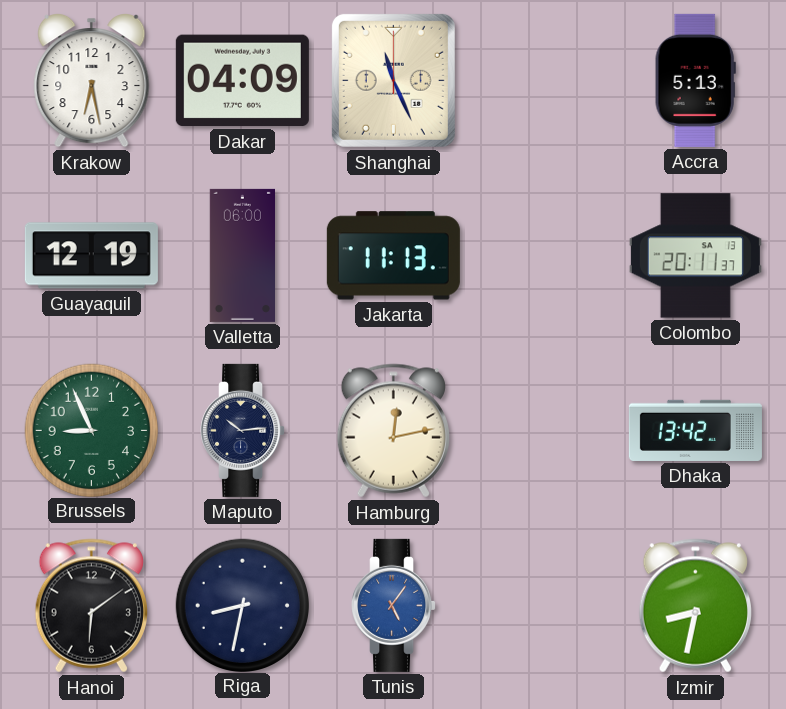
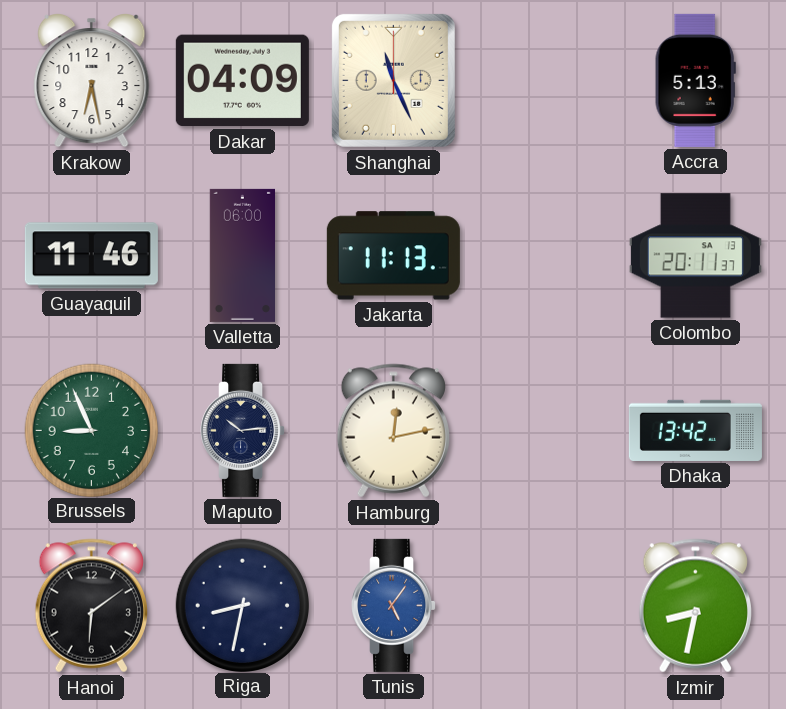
Guayaquil: 12:19 -> 11:46
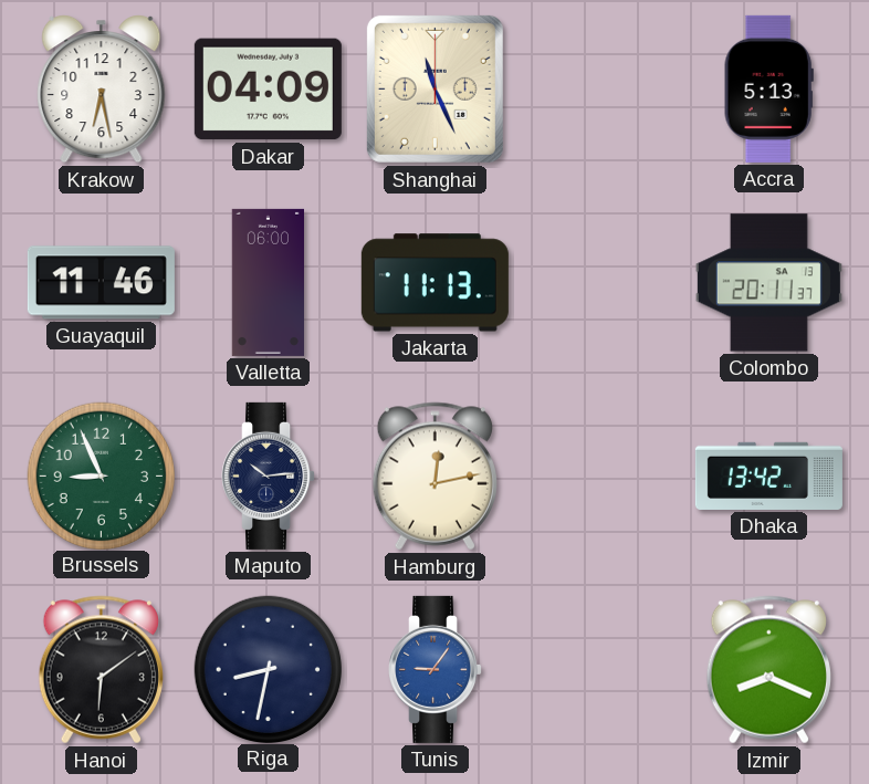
Tunis: 5:06 -> 9:06
Izmir: 8:32 -> 8:19
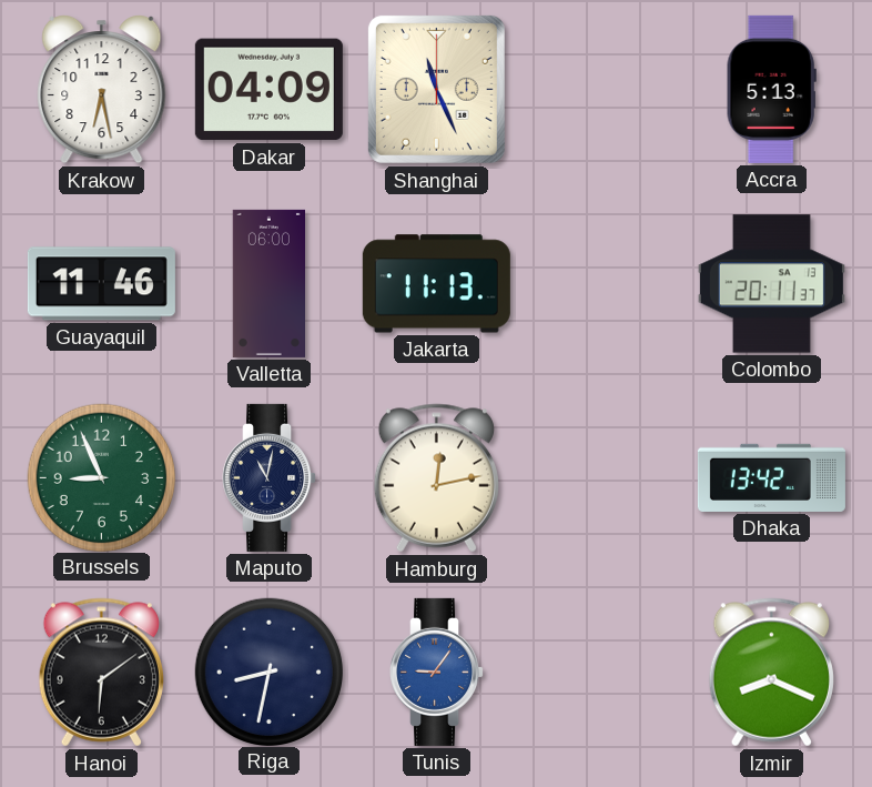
Maputo: 10:14 -> 11:02
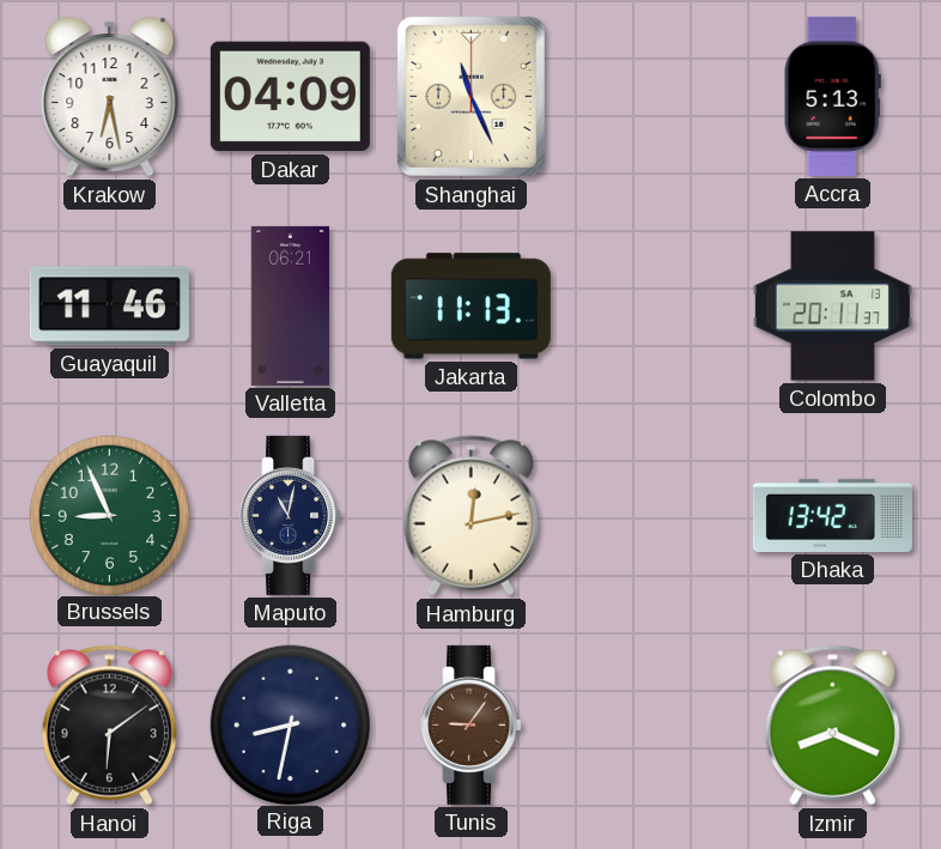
Valletta: 06:00 -> 06:21
Tunis dial: blue -> brown
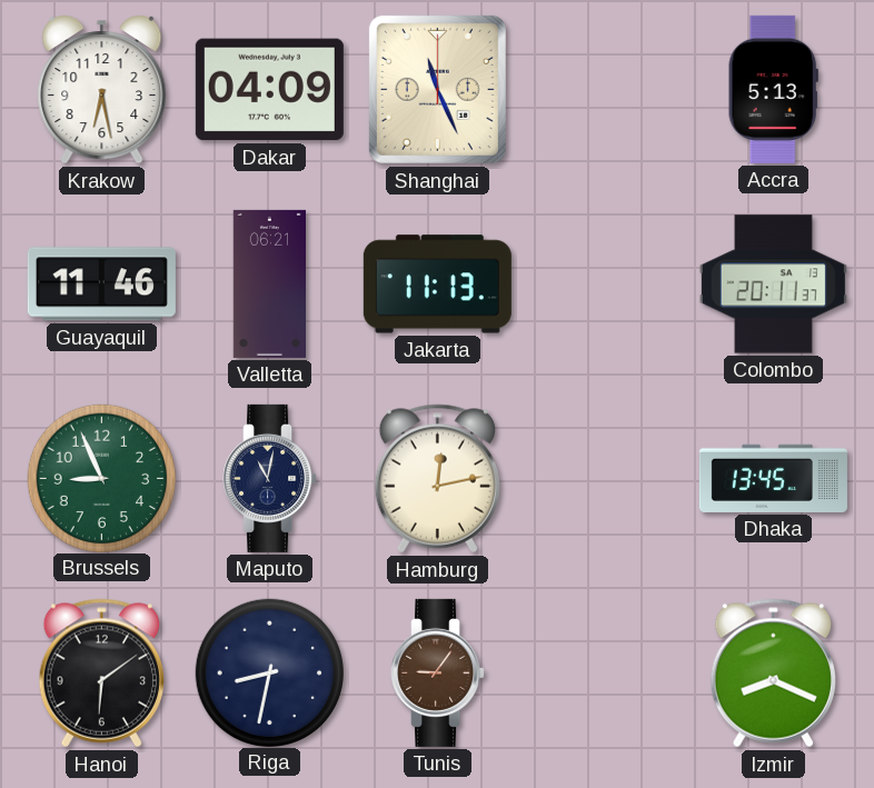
Dhaka: 13:42 -> 13:45
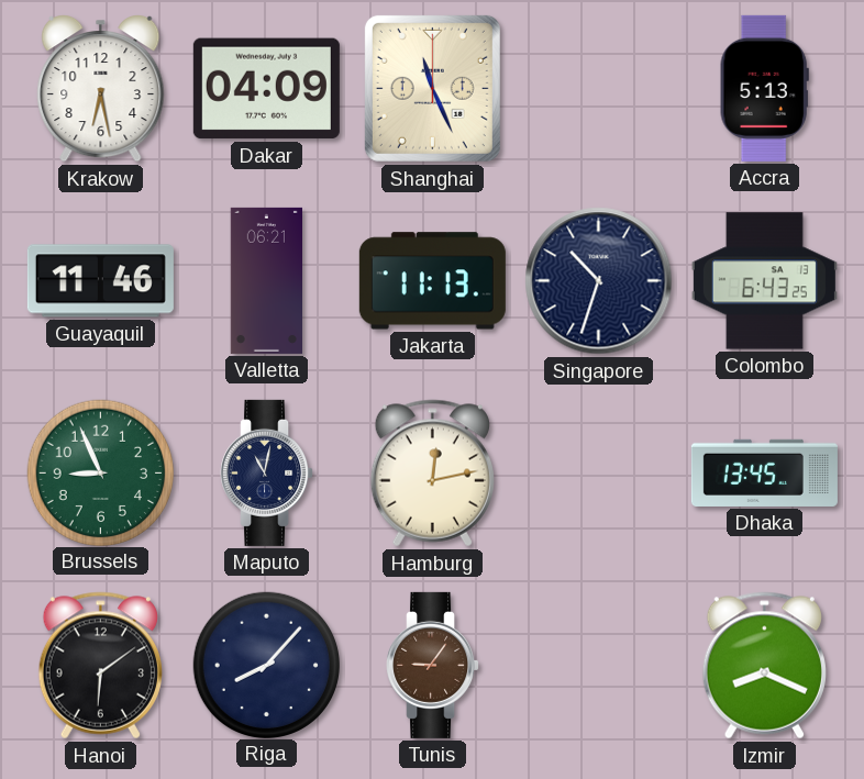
Singapore: none -> 10:33
Colombo: 20:11 -> 6:43
Riga: 8:32 -> 8:07
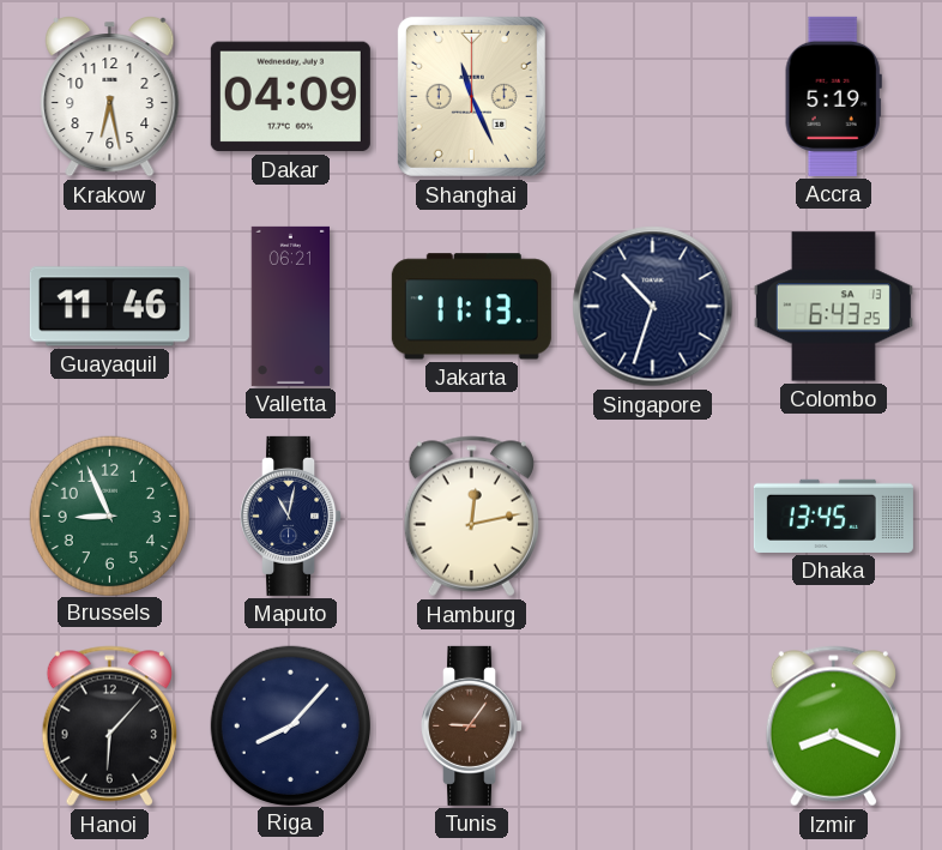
Accra: 5:13 -> 5:19
Hanoi: 6:09 -> 6:07
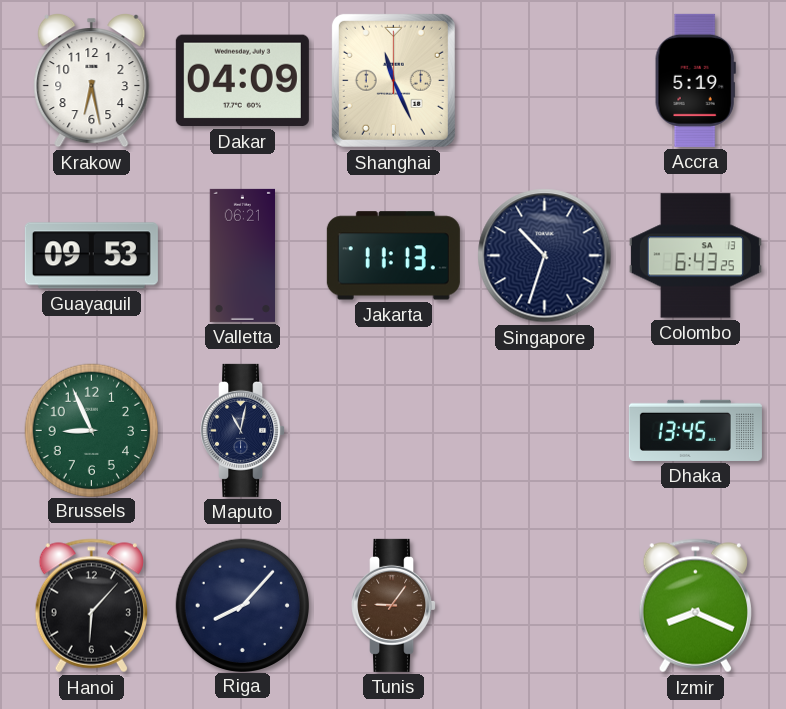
Guayaquil: 11:46 -> 09:53
Hamburg: 12:13 -> none
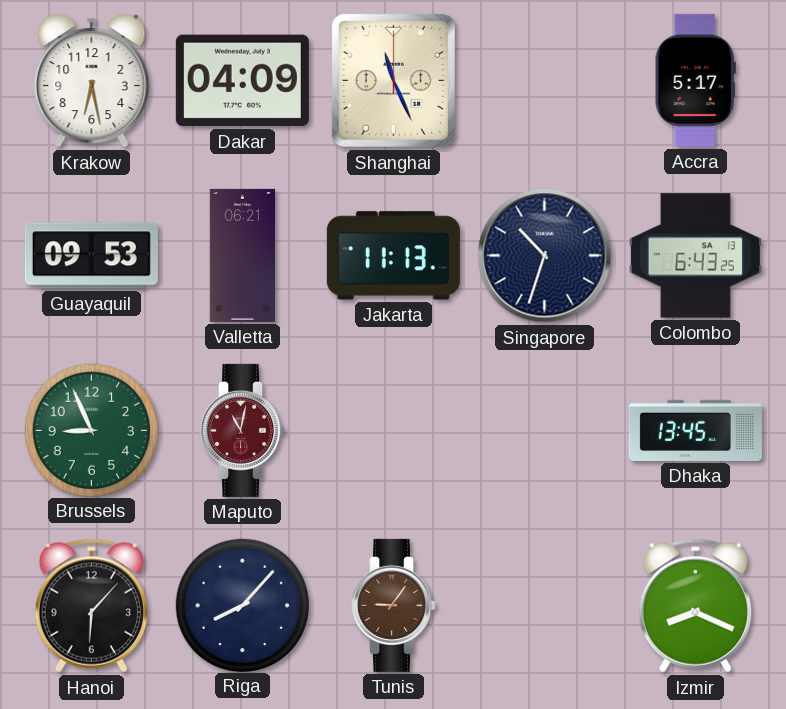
Accra: 5:19 -> 5:17
Maputo dial: navy -> burgundy
